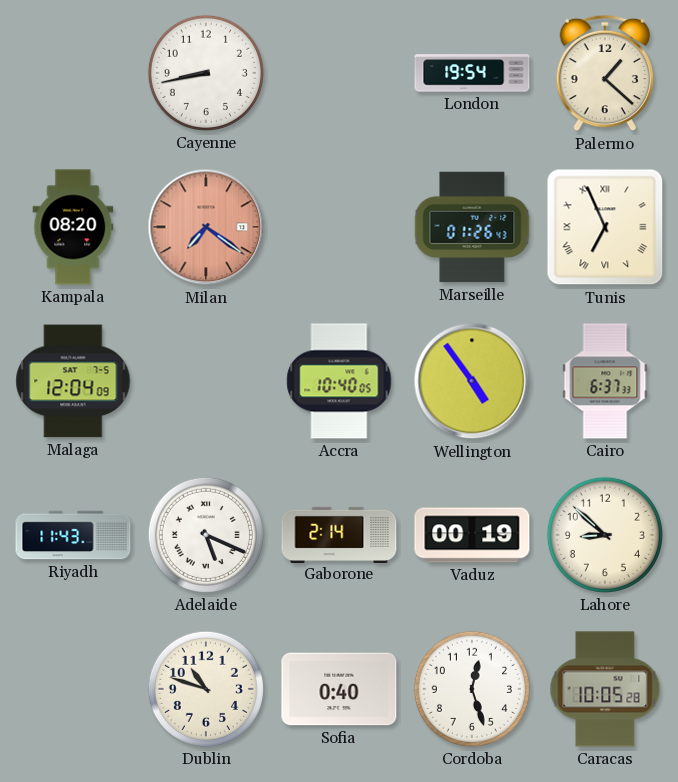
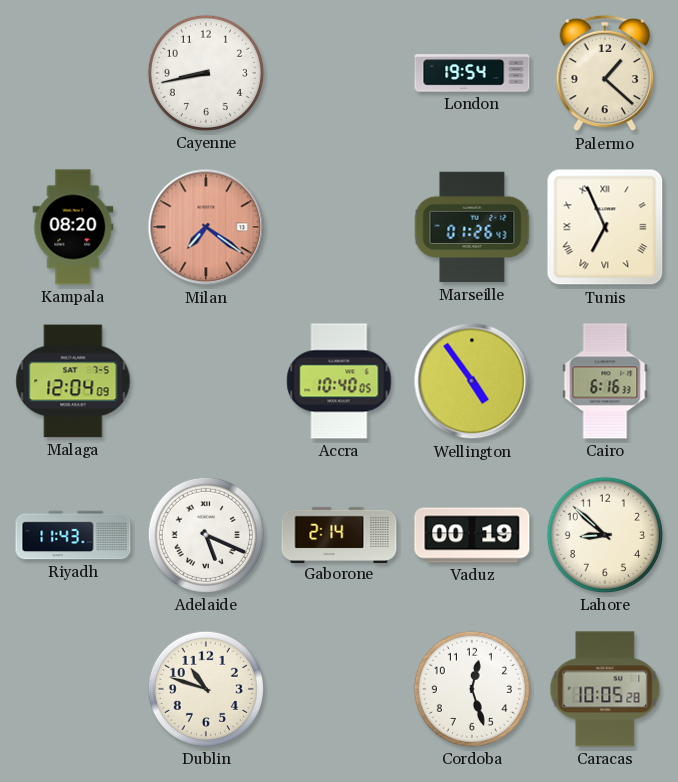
Cairo: 6:37 -> 6:16
Sofia: 0:40 -> none
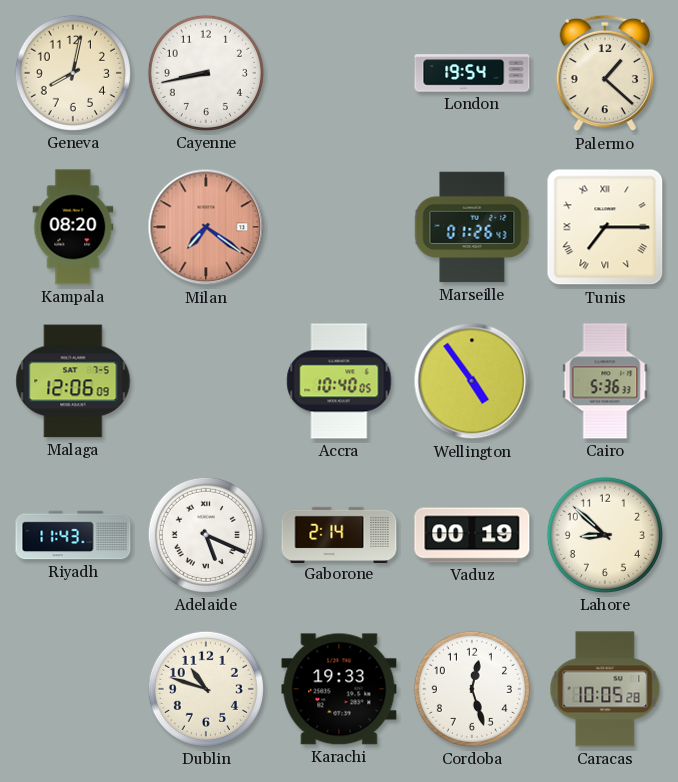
Geneva: none -> 8:02
Tunis: 6:56 -> 7:15
Malaga: 12:04 -> 12:06
Cairo: 6:16 -> 5:36
Karachi: none -> 19:33
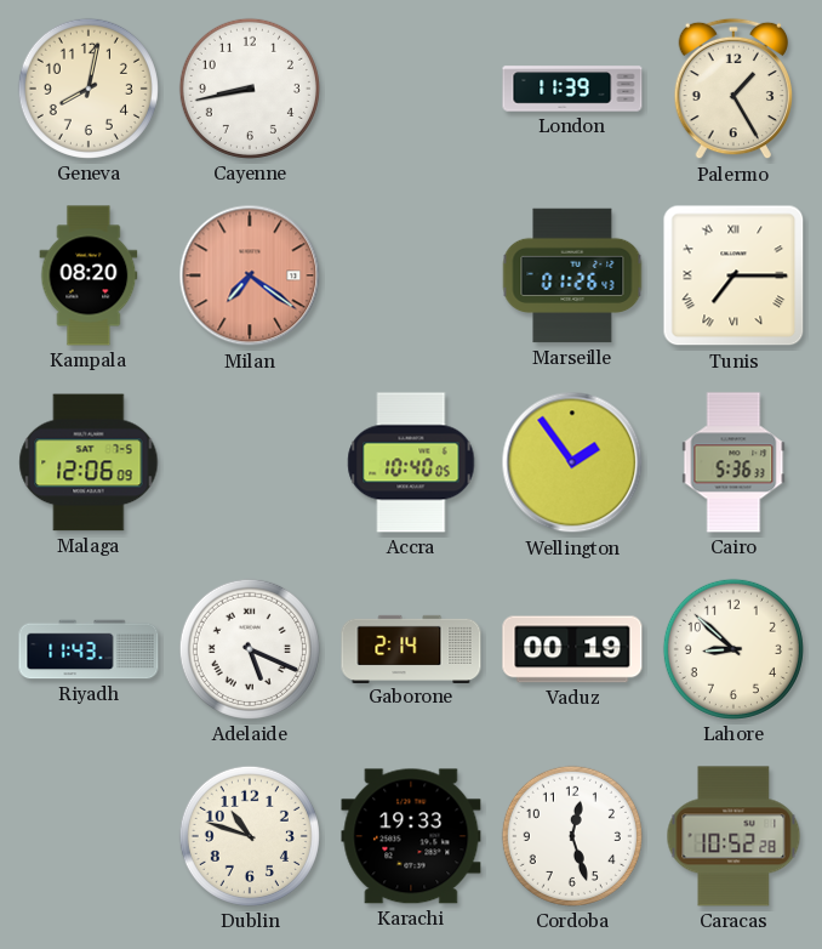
London: 19:54 -> 11:39
Palermo: 1:22 -> 1:25
Wellington: 4:54 -> 1:54
Caracas: 10:05 -> 10:52
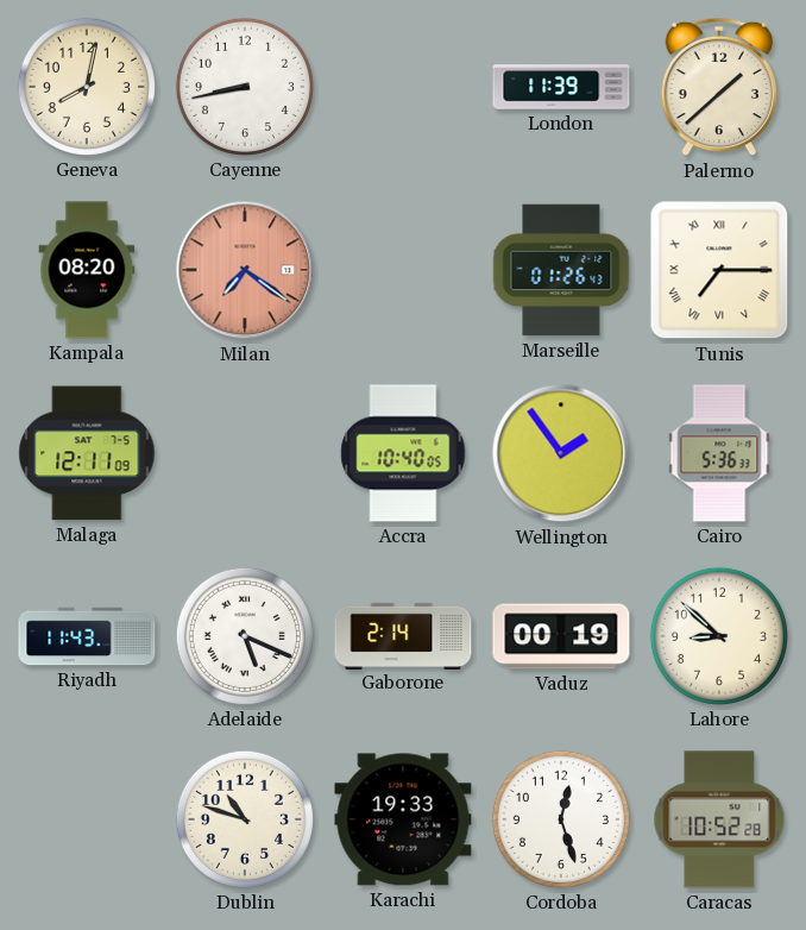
Palermo: 1:25 -> 1:38
Malaga: 12:06 -> 12:11
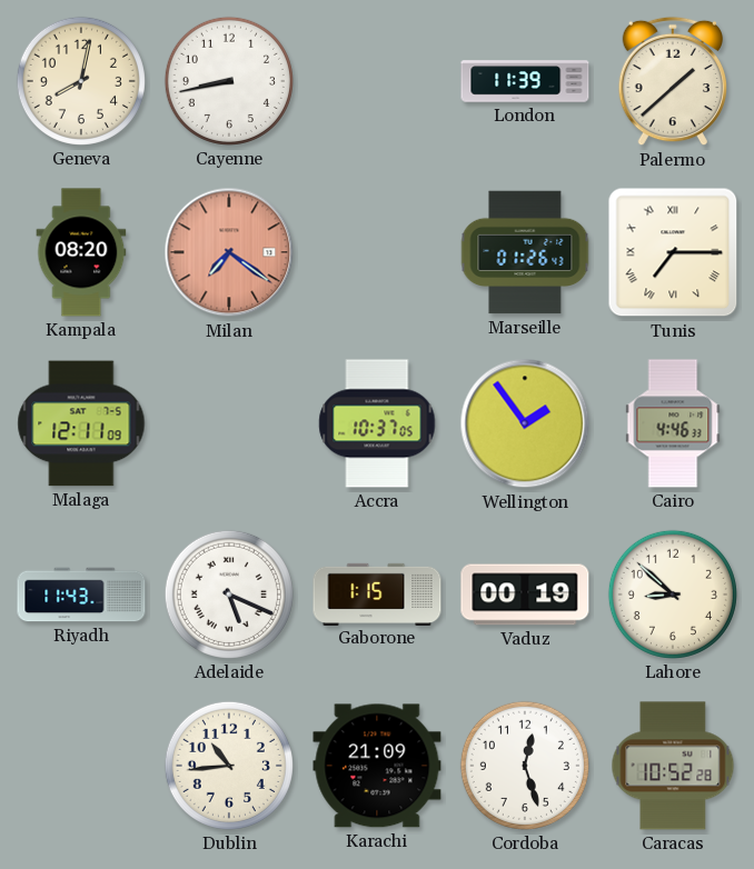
Accra: 10:40 -> 10:37
Cairo: 5:36 -> 4:46
Gaborone: 2:14 -> 1:15
Dublin: 10:48 -> 10:44
Karachi: 19:33 -> 21:09
